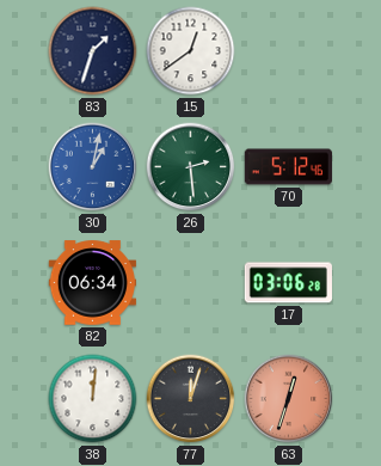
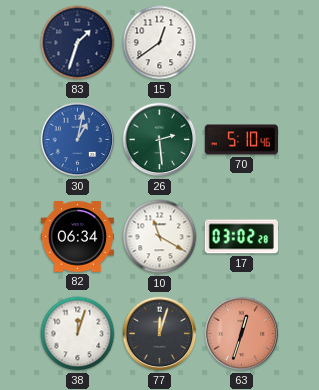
70: 5:12 -> 5:10
10: none -> 11:20
17: 03:06 -> 03:02
38: 12:01 -> 12:03
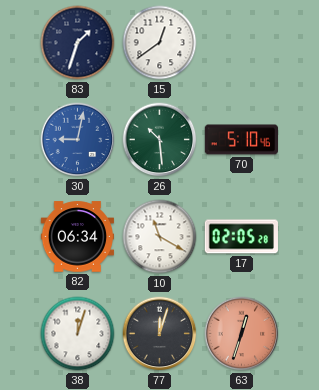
30: 1:02 -> 9:02
26: 2:29 -> 10:29
17: 03:02 -> 02:05
